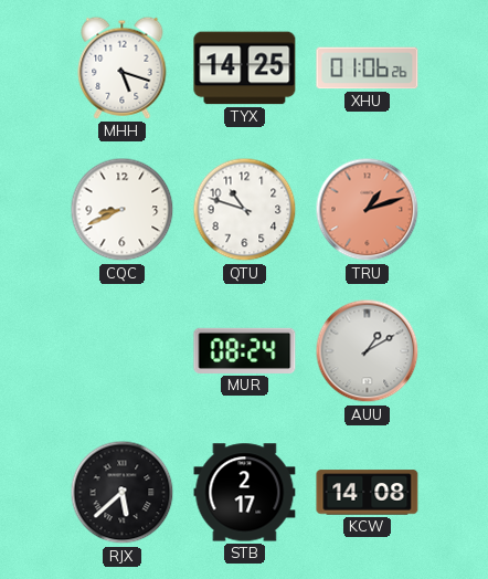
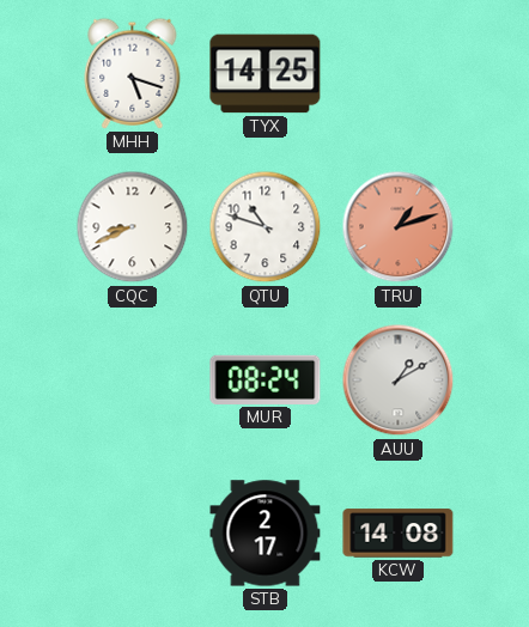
XHU: 01:06 -> none
RJX: 5:38 -> none
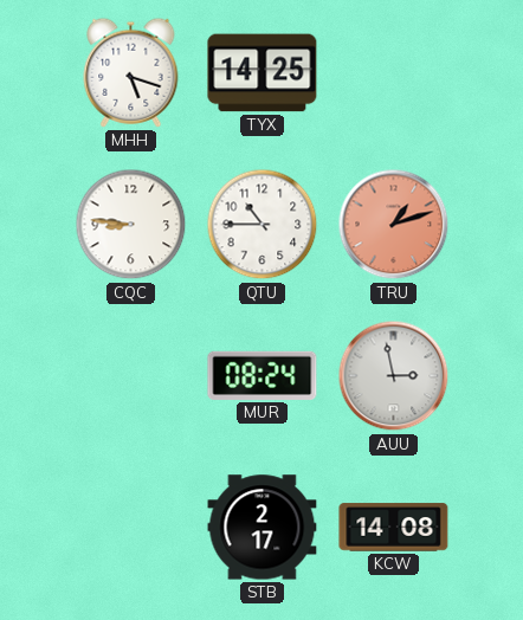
CQC: 8:41 -> 8:46
QTU: 10:48 -> 10:45
AUU: 1:10 -> 2:58
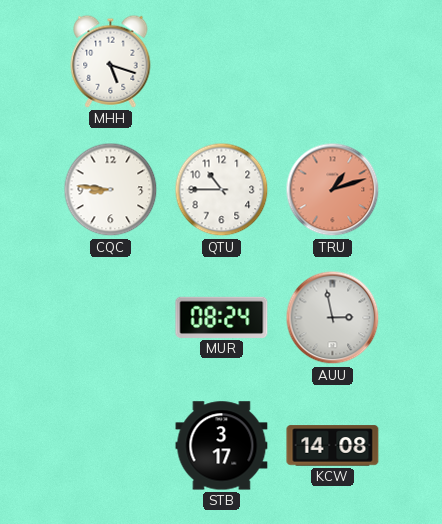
TYX: 14:25 -> none
STB: 2:17 -> 3:17
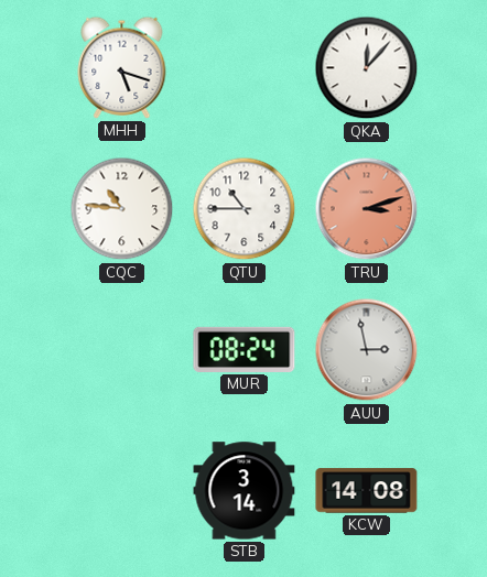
QKA: none -> 12:07
CQC: 8:46 -> 10:46
TRU: 1:12 -> 3:12
STB: 3:17 -> 3:14
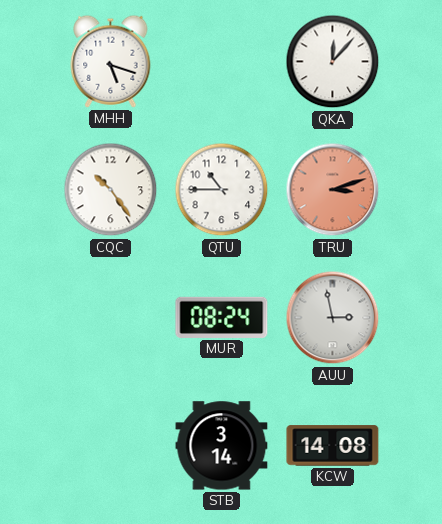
CQC: 10:46 -> 10:24
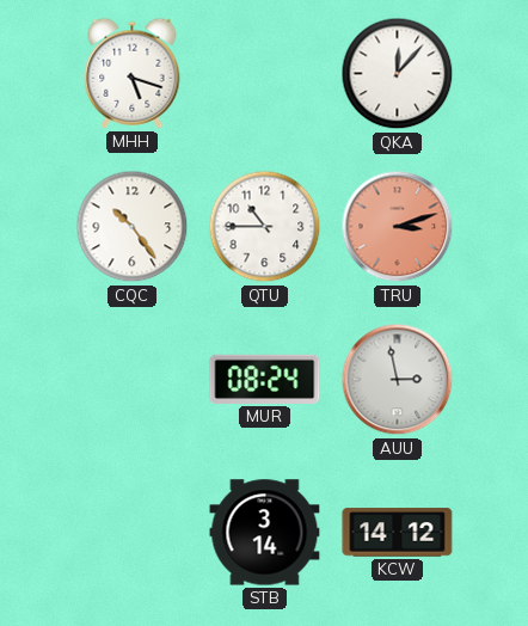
KCW: 14:08 -> 14:12
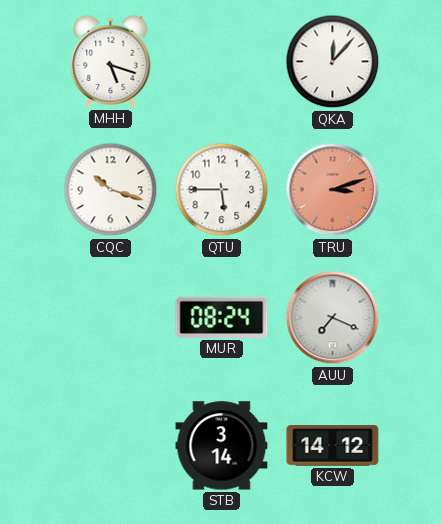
CQC: 10:24 -> 10:18
QTU: 10:45 -> 5:45
AUU: 2:58 -> 7:19
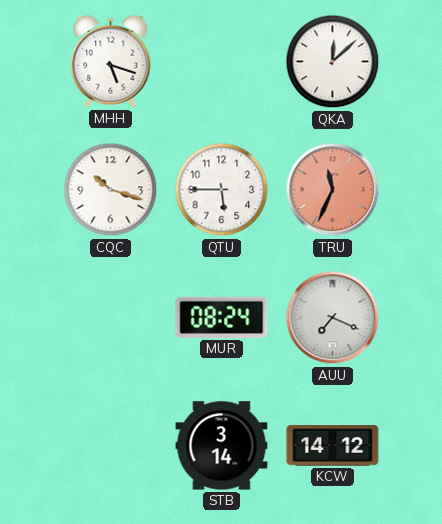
QKA: 12:07 -> 12:08
TRU: 3:12 -> 11:34
